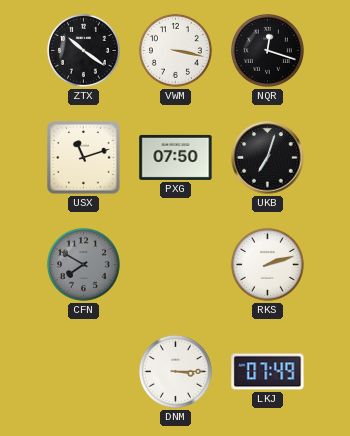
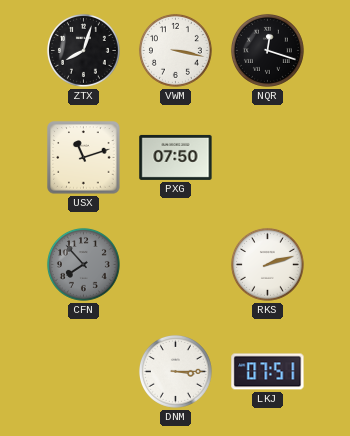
ZTX: 10:21 -> 8:03
UKB: 7:03 -> none
CFN: 7:50 -> 7:53
LKJ: 07:49 -> 07:51
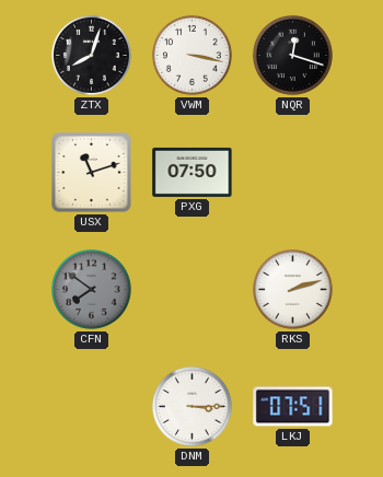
CFN: 7:53 -> 7:51
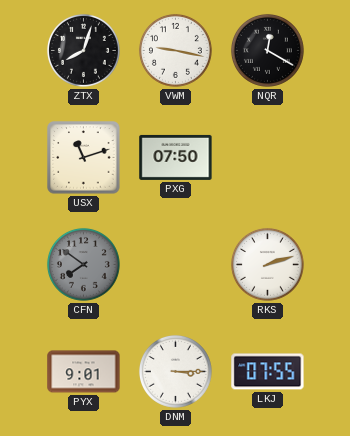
VWM: 3:17 -> 9:17
NQR: 12:18 -> 12:20
PYX: none -> 9:01
LKJ: 07:51 -> 07:55
